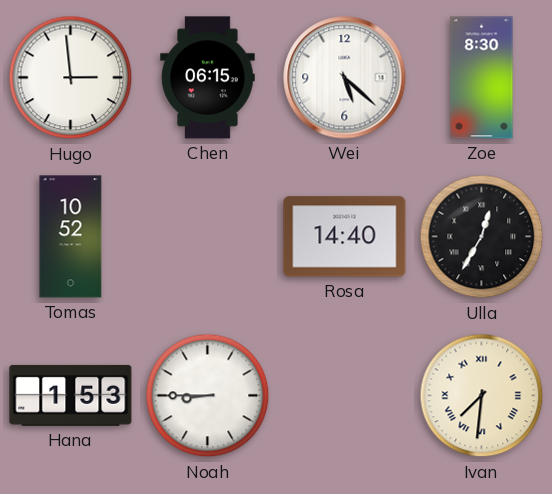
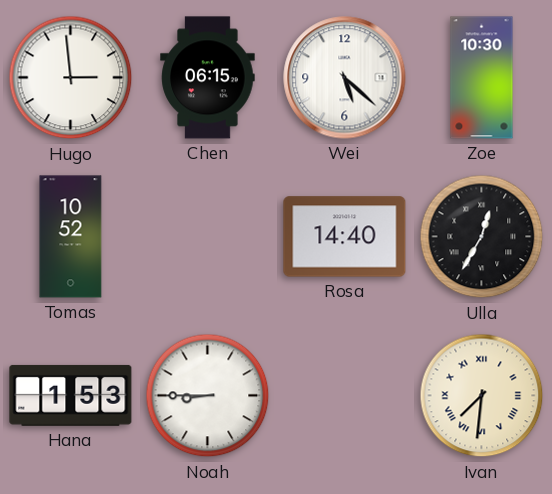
Zoe: 8:30 -> 10:30
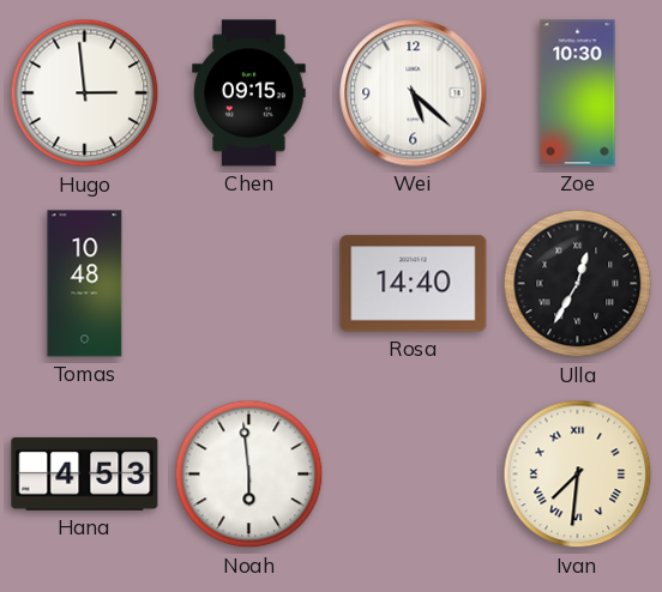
Chen: 06:15 -> 09:15
Tomas: 10:52 -> 10:48
Hana: 1:53 -> 4:53
Noah: 8:45 -> 5:59
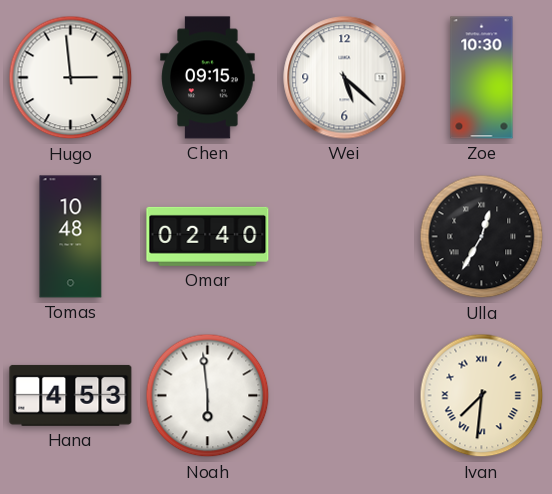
Omar: none -> 02:40
Rosa: 14:40 -> none
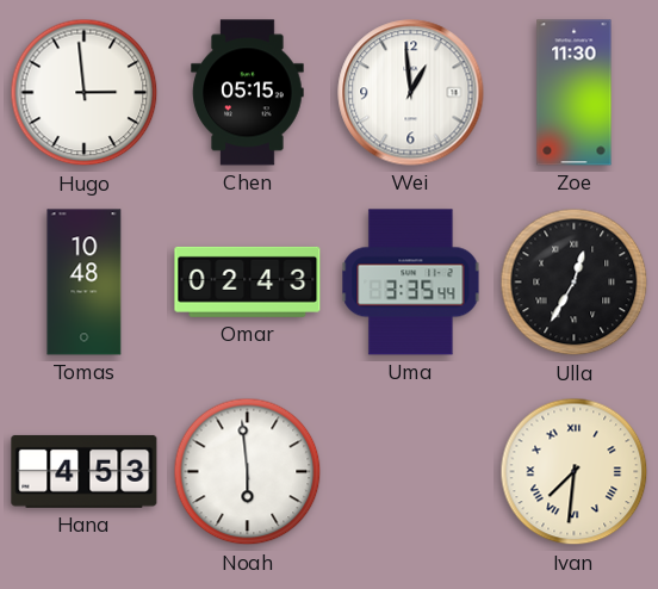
Chen: 09:15 -> 05:15
Wei: 5:22 -> 12:59
Zoe: 10:30 -> 11:30
Omar: 02:40 -> 02:43
Uma: none -> 3:35
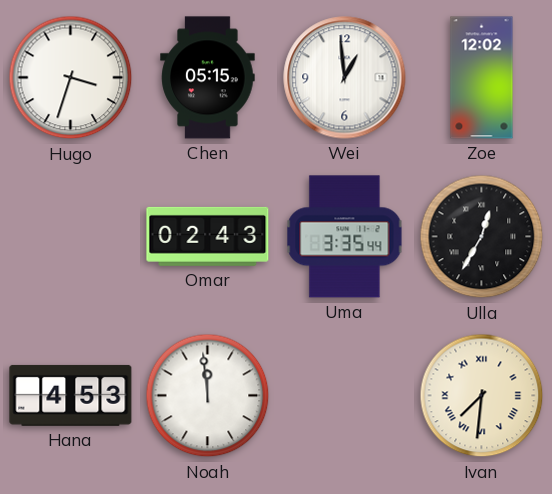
Hugo: 2:59 -> 3:33
Zoe: 11:30 -> 12:02
Tomas: 10:48 -> none
Noah: 5:59 -> 11:59
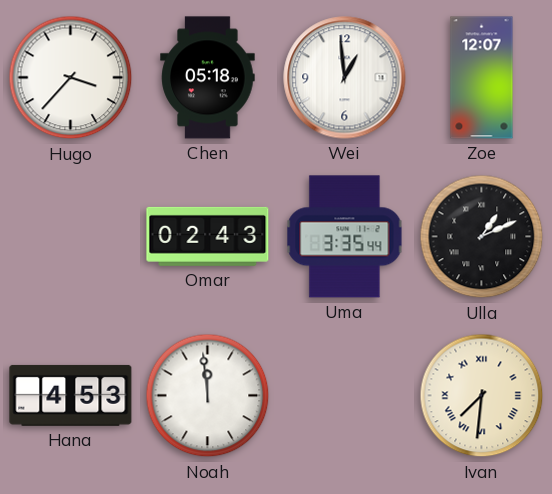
Hugo: 3:33 -> 3:37
Chen: 05:15 -> 05:18
Zoe: 12:02 -> 12:07
Ulla: 12:35 -> 1:11
